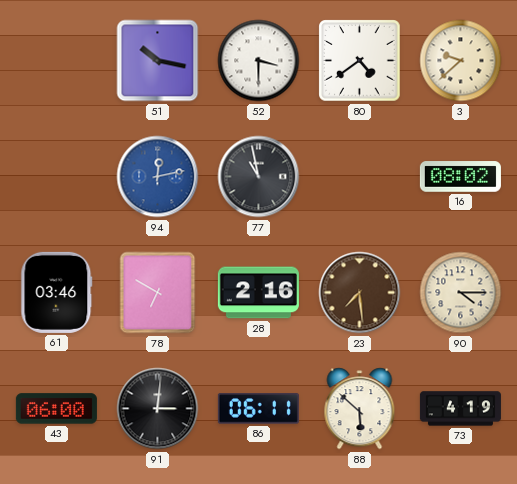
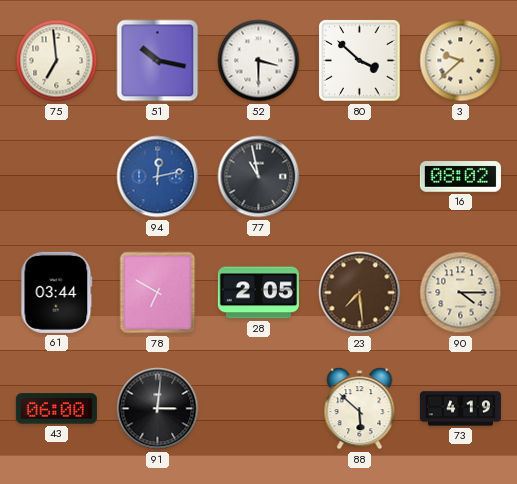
75: none -> 6:59
80: 4:39 -> 3:52
61: 03:46 -> 03:44
28: 2:16 -> 2:05
86: 06:11 -> none
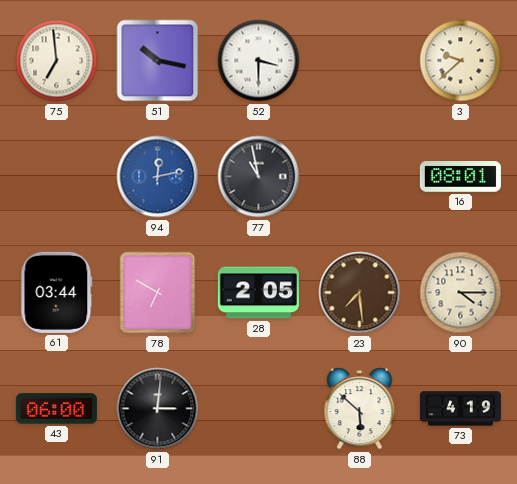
80: 3:52 -> none
16: 08:02 -> 08:01
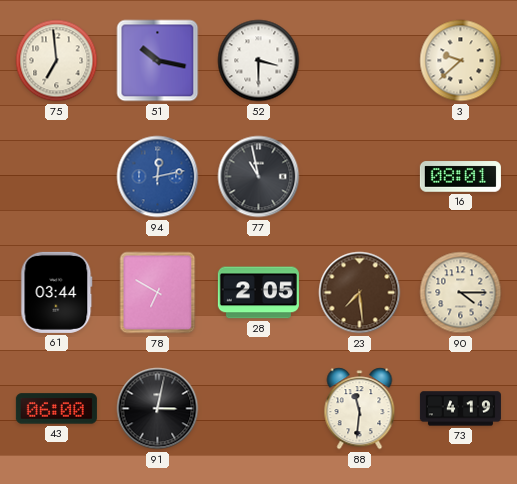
91: 3:01 -> 3:02
88: 5:52 -> 11:31
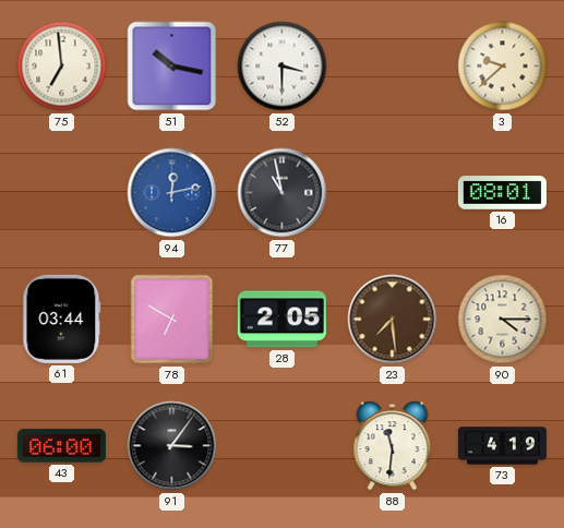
91: 3:02 -> 3:06
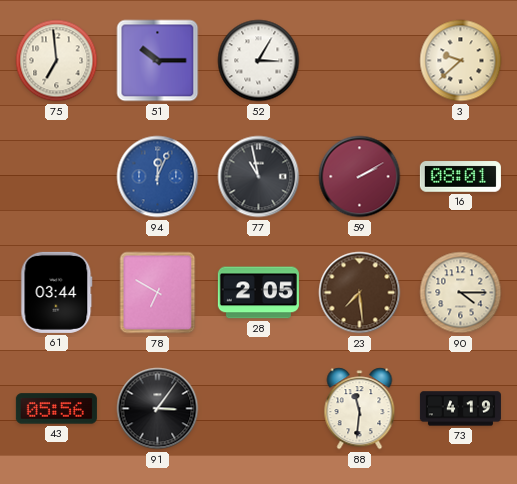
51: 10:17 -> 10:15
52: 3:30 -> 3:05
94: 12:13 -> 12:04
59: none -> 2:10
43: 06:00 -> 05:56
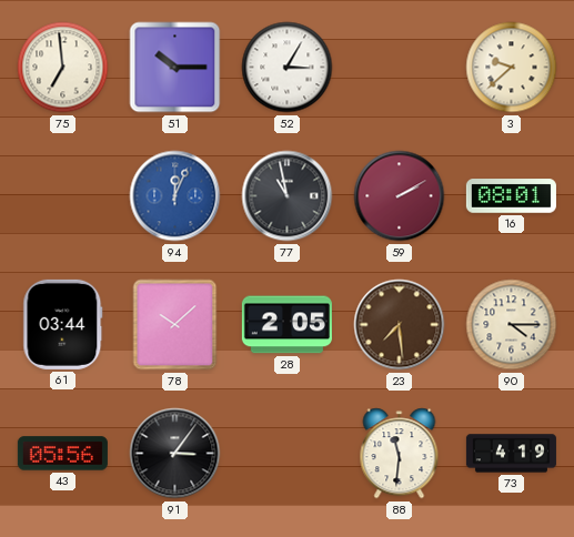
78: 6:50 -> 10:08
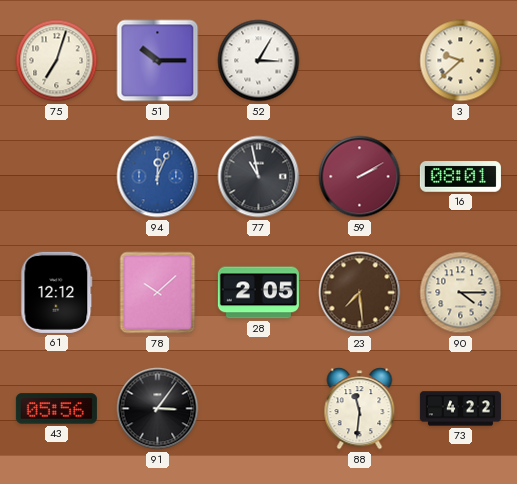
75: 6:59 -> 7:03
61: 03:44 -> 12:12
73: 4:19 -> 4:22
